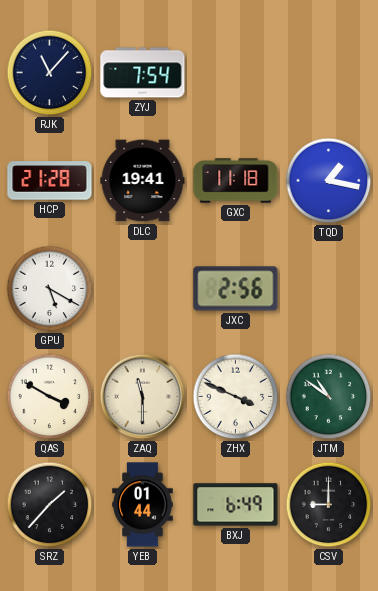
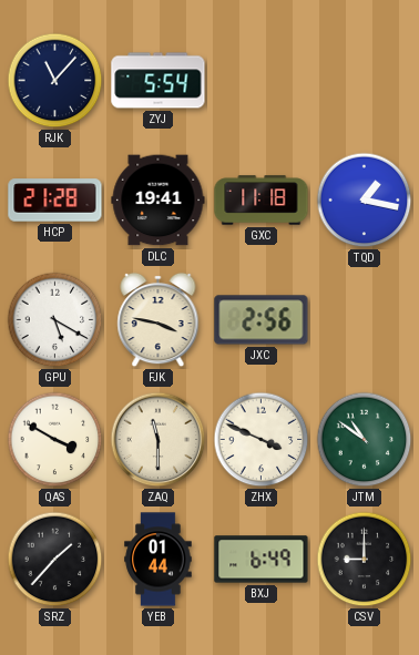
ZYJ: 7:54 -> 5:54
FJK: none -> 3:47
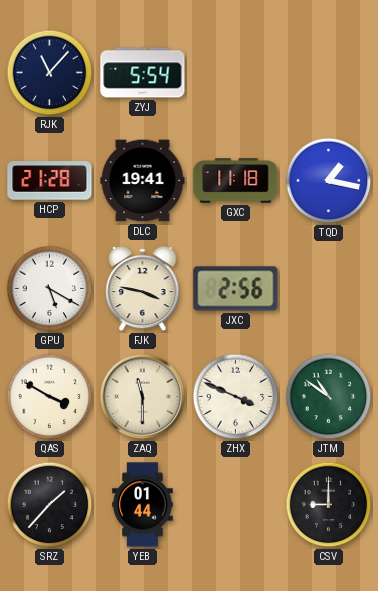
BXJ: 6:49 -> none
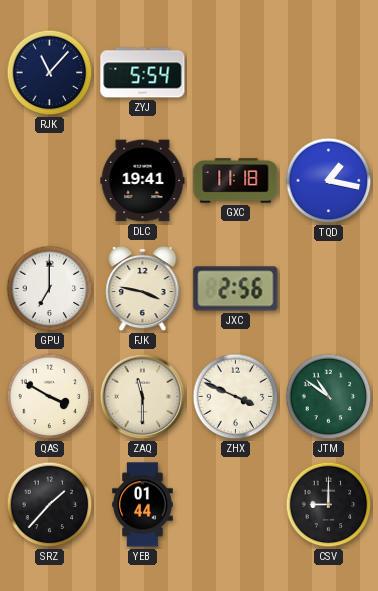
HCP: 21:28 -> none
GPU: 5:20 -> 7:00
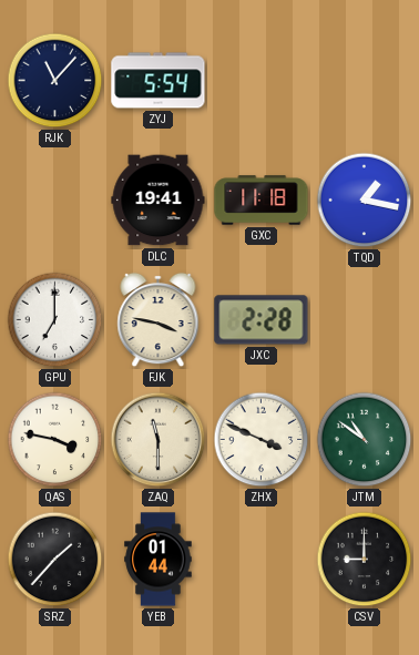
JXC: 2:56 -> 2:28
QAS: 3:50 -> 3:47
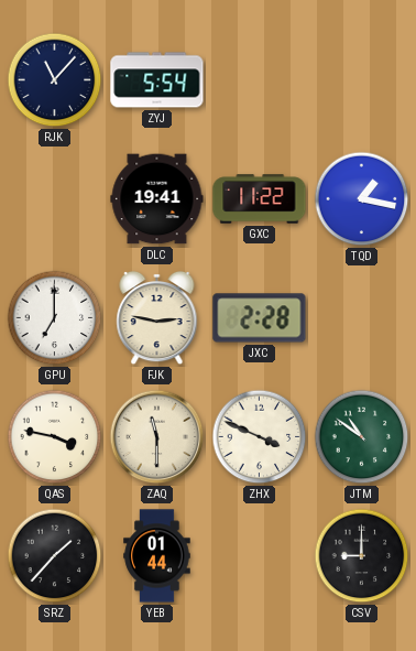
GXC: 11:18 -> 11:22
FJK: 3:47 -> 2:47
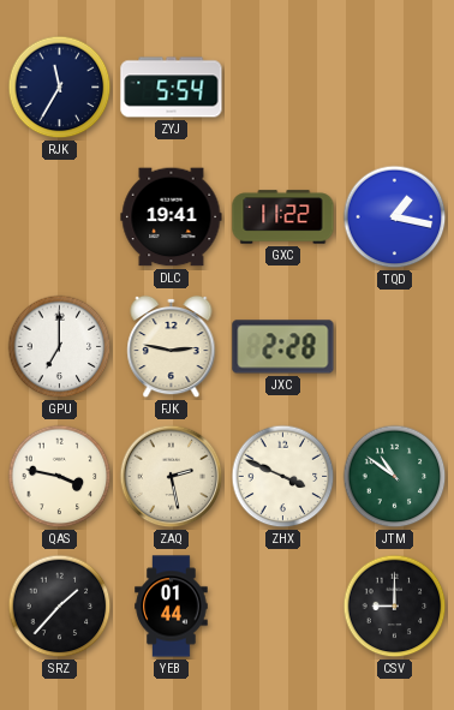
RJK: 11:07 -> 11:35
ZAQ: 11:30 -> 2:28
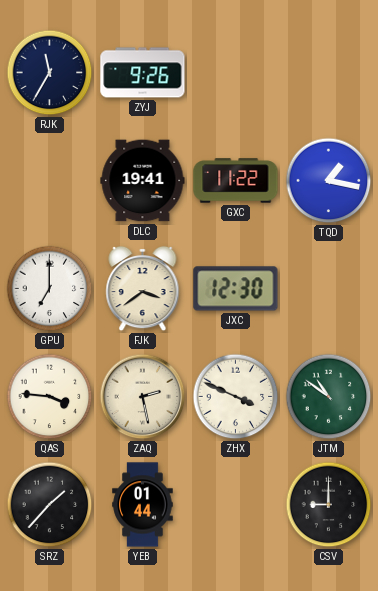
ZYJ: 5:54 -> 9:26
FJK: 2:47 -> 3:39
JXC: 2:28 -> 12:30
QAS: 3:47 -> 3:46
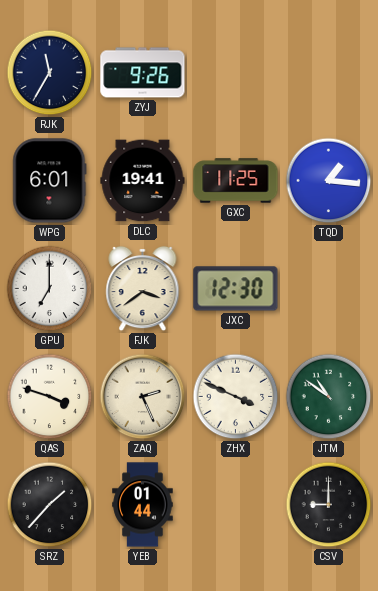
WPG: none -> 6:01
GXC: 11:22 -> 11:25
TQD: 1:17 -> 1:16
QAS: 3:46 -> 3:48
ZAQ: 2:28 -> 2:26
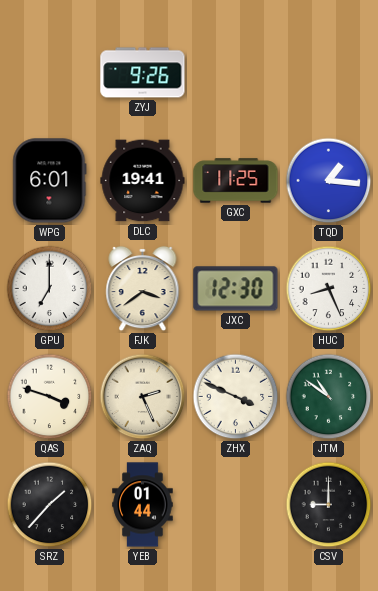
RJK: 11:35 -> none
HUC: none -> 8:26
